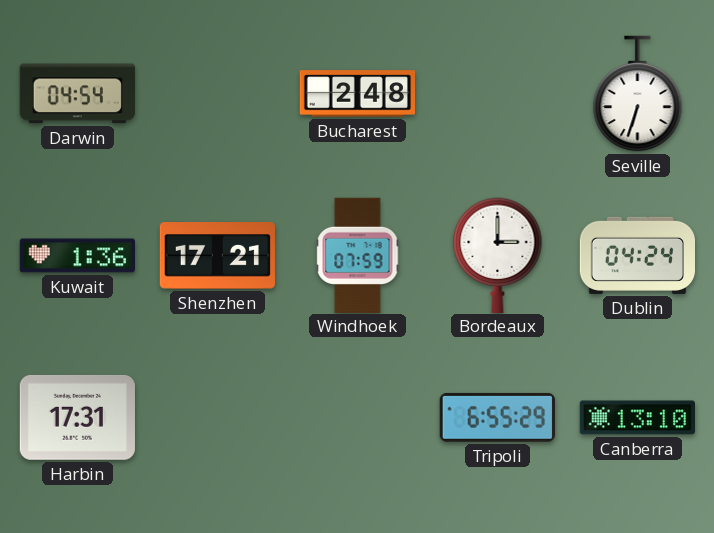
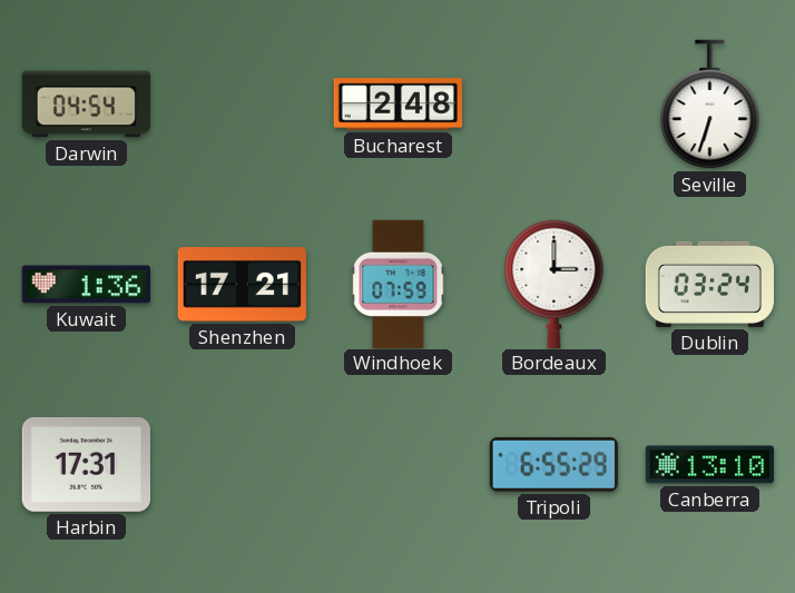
Dublin: 04:24 -> 03:24
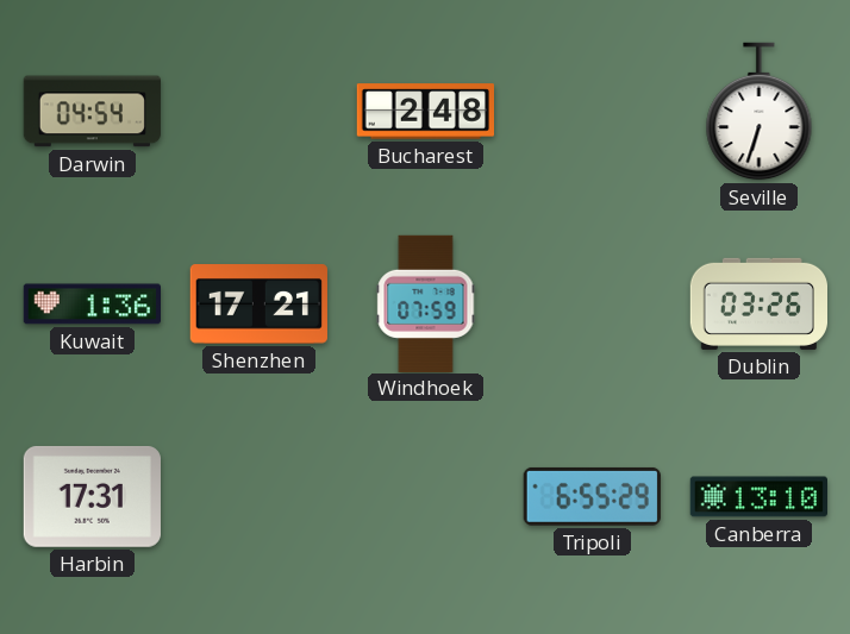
Bordeaux: 3:00 -> none
Dublin: 03:24 -> 03:26
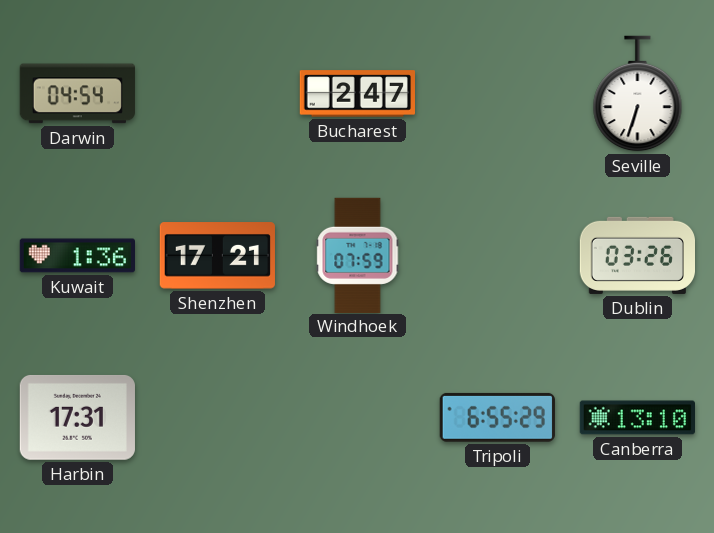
Bucharest: 2:48 -> 2:47
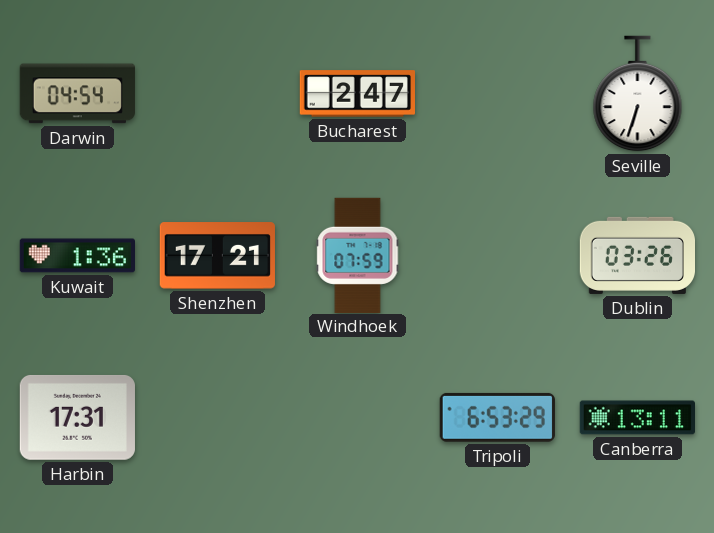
Tripoli: 6:55 -> 6:53
Canberra: 13:10 -> 13:11
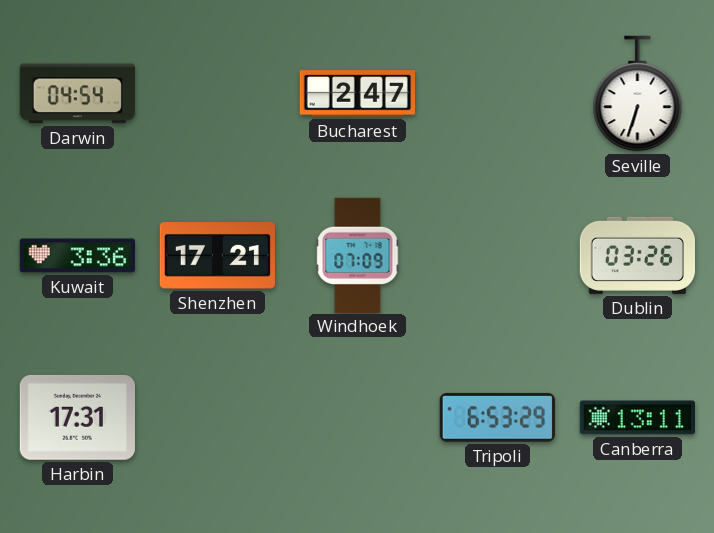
Kuwait: 1:36 -> 3:36
Windhoek: 07:59 -> 07:09
